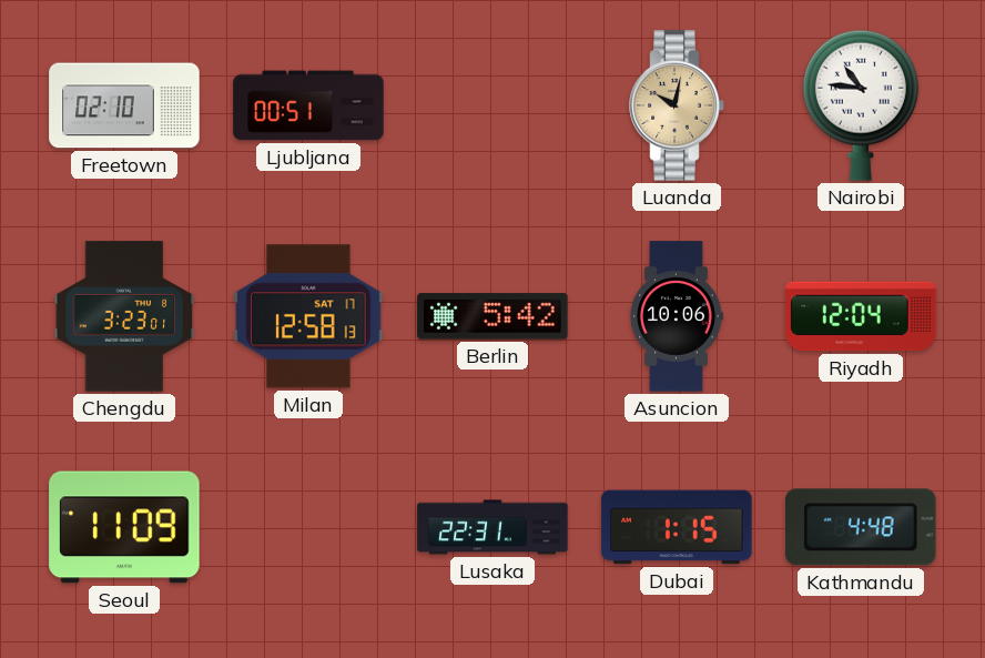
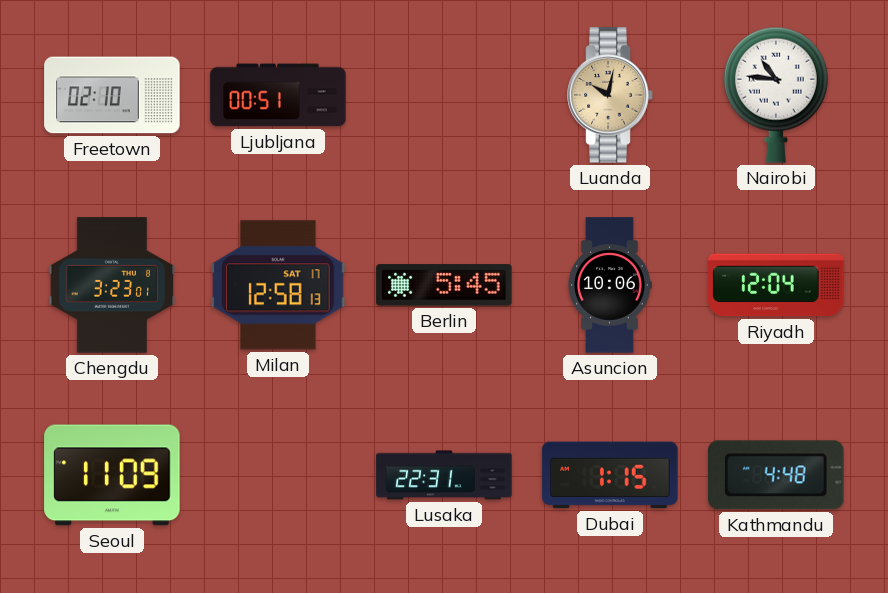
Berlin: 5:42 -> 5:45
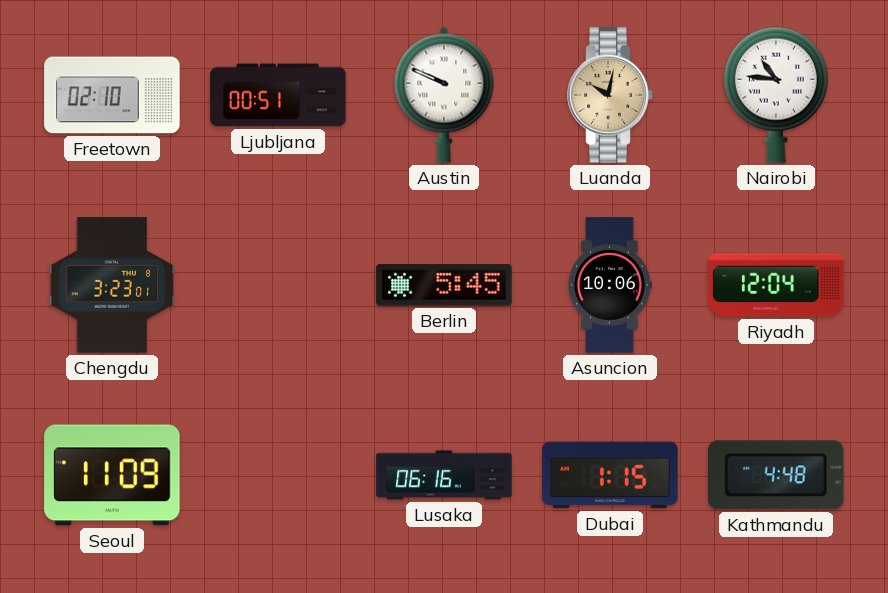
Austin: none -> 9:49
Milan: 12:58 -> none
Lusaka: 22:31 -> 06:16
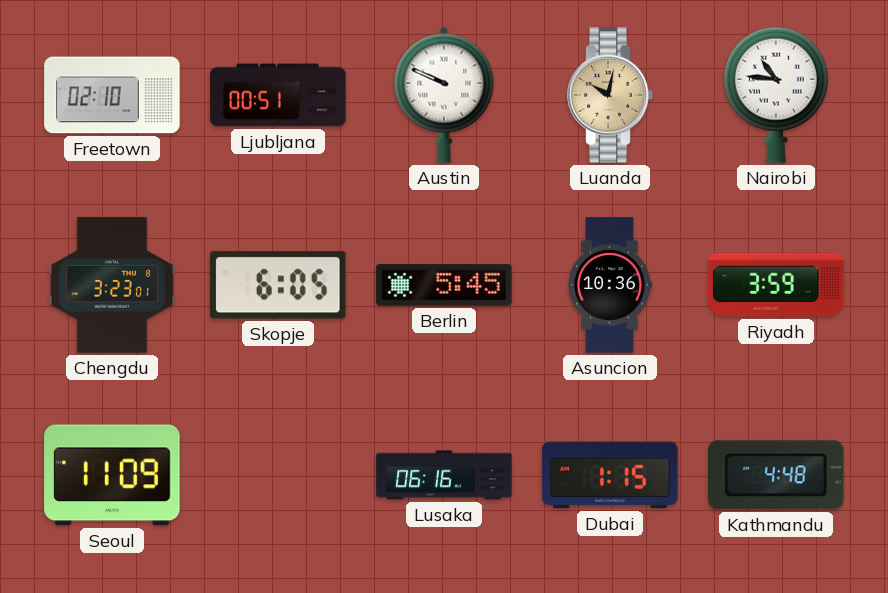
Skopje: none -> 6:05
Asuncion: 10:06 -> 10:36
Riyadh: 12:04 -> 3:59
